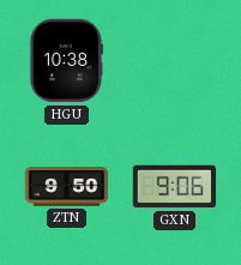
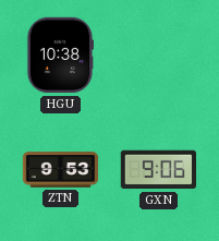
ZTN: 9:50 -> 9:53
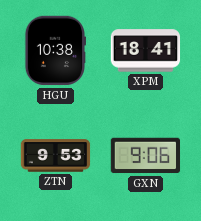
XPM: none -> 18:41
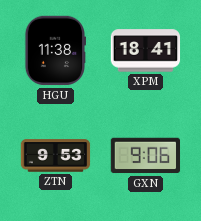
HGU: 10:38 -> 11:38
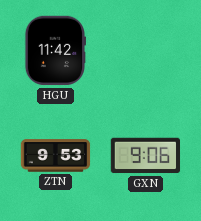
HGU: 11:38 -> 11:42
XPM: 18:41 -> none
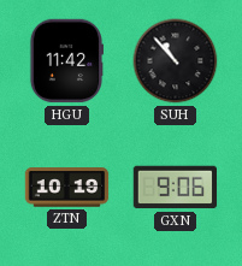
SUH: none -> 10:53
ZTN: 9:53 -> 10:19
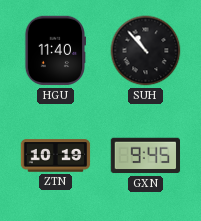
HGU: 11:42 -> 11:40
GXN: 9:06 -> 9:45
